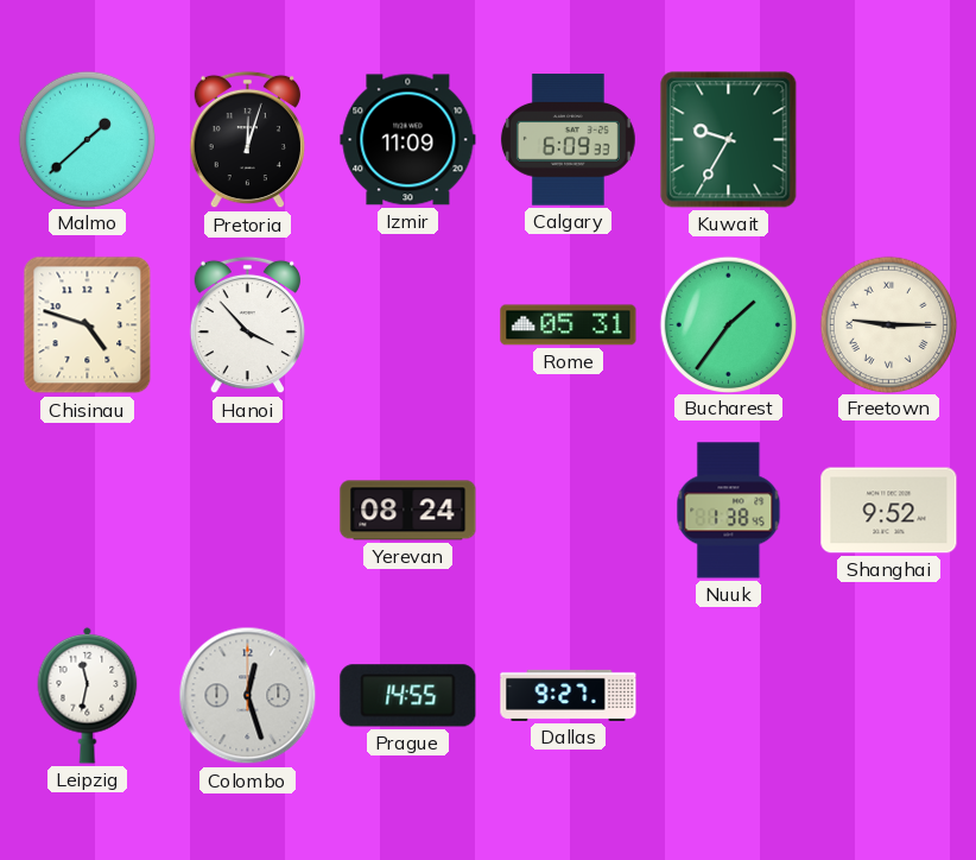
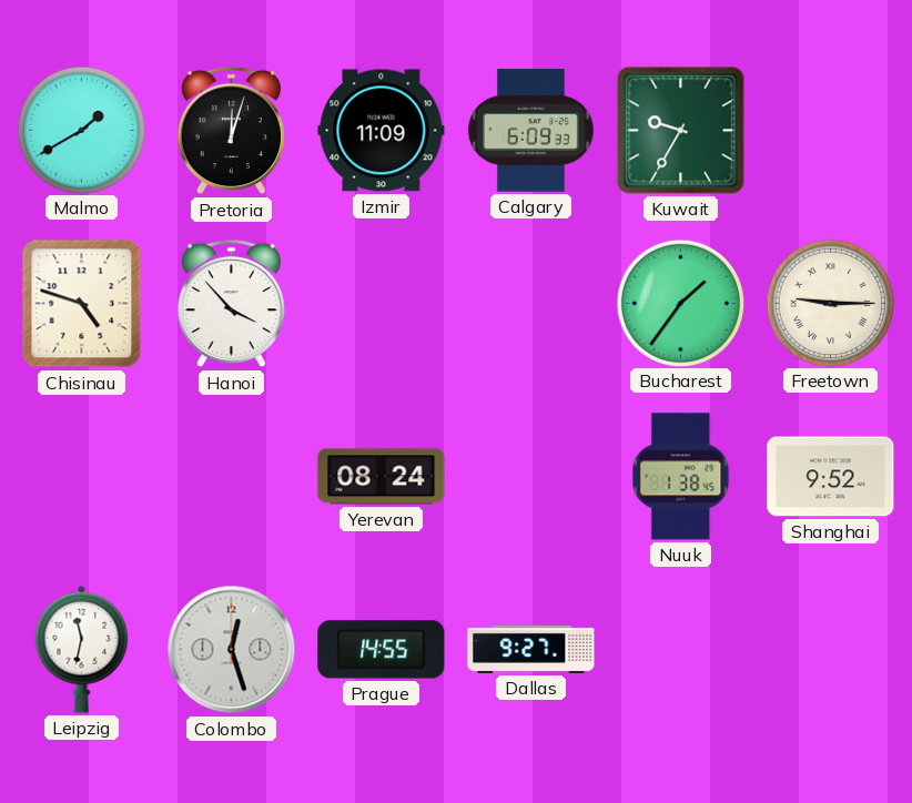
Malmo: 1:38 -> 1:40
Rome: 05:31 -> none
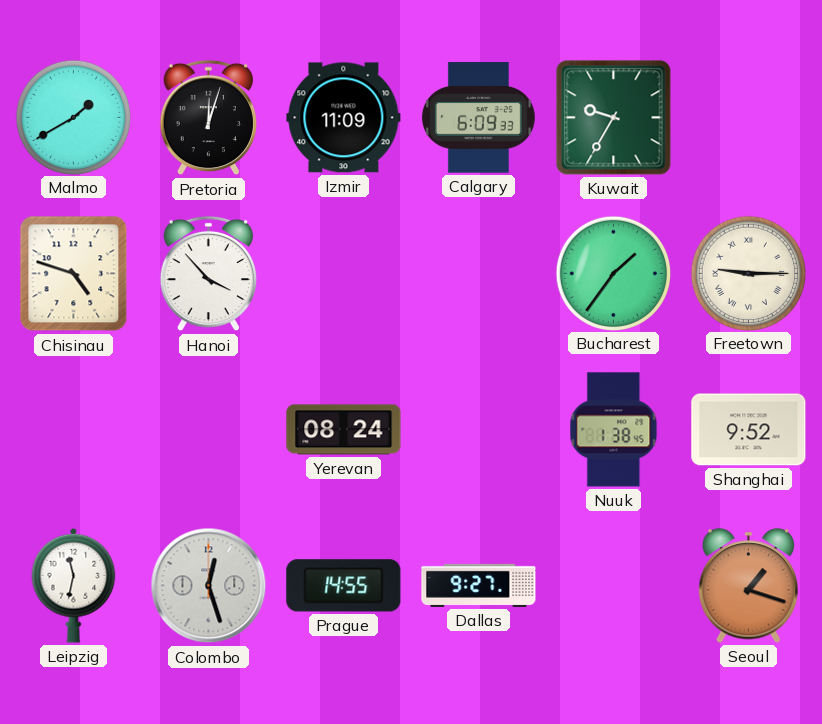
Seoul: none -> 1:18
